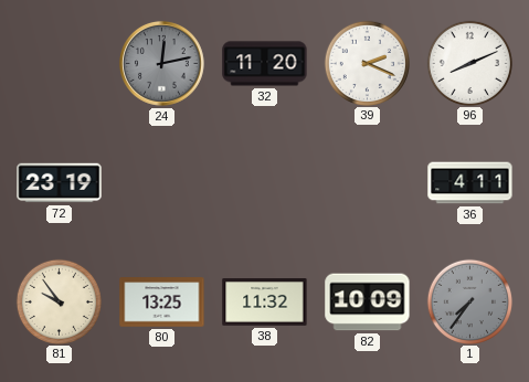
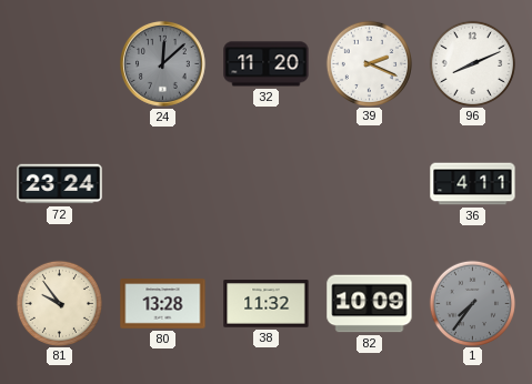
24: 12:13 -> 12:08
72: 23:19 -> 23:24
80: 13:25 -> 13:28
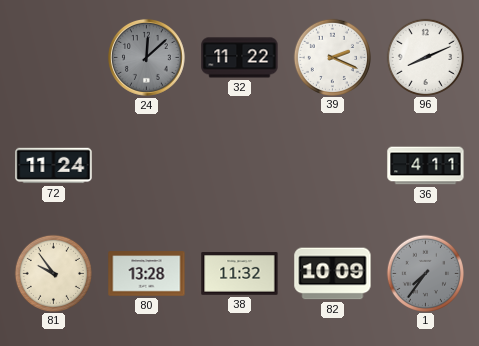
32: 11:20 -> 11:22
72: 23:24 -> 11:24
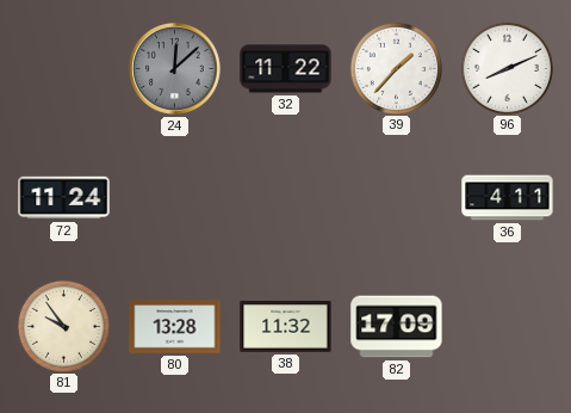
39: 2:19 -> 1:37
82: 10:09 -> 17:09
1: 7:36 -> none
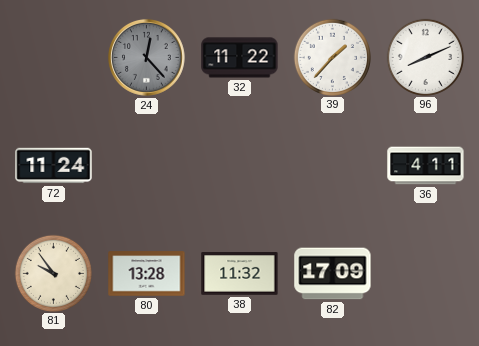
24: 12:08 -> 12:23
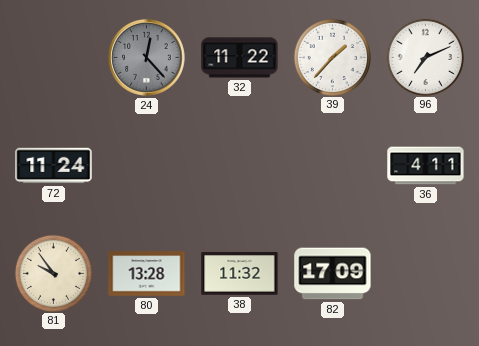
96: 8:11 -> 7:11
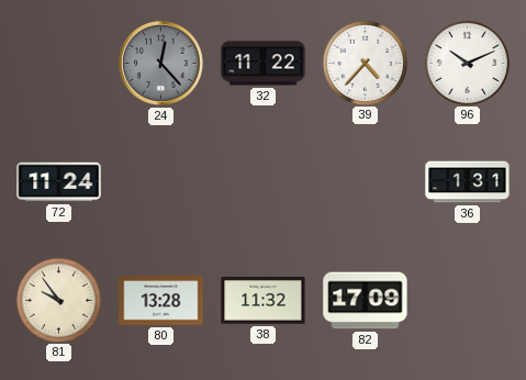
39: 1:37 -> 4:37
96: 7:11 -> 10:11
36: 4:11 -> 1:31
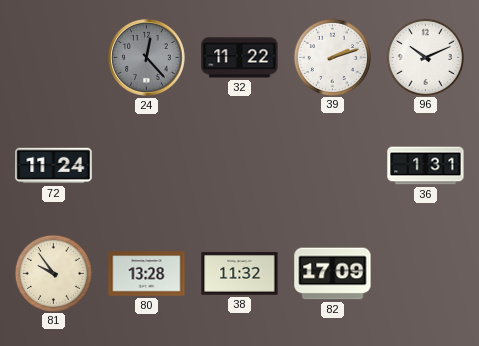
39: 4:37 -> 2:12
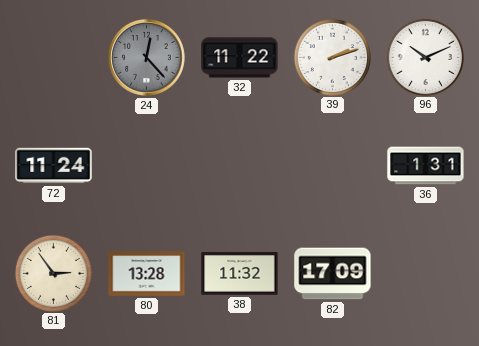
81: 9:54 -> 2:54
